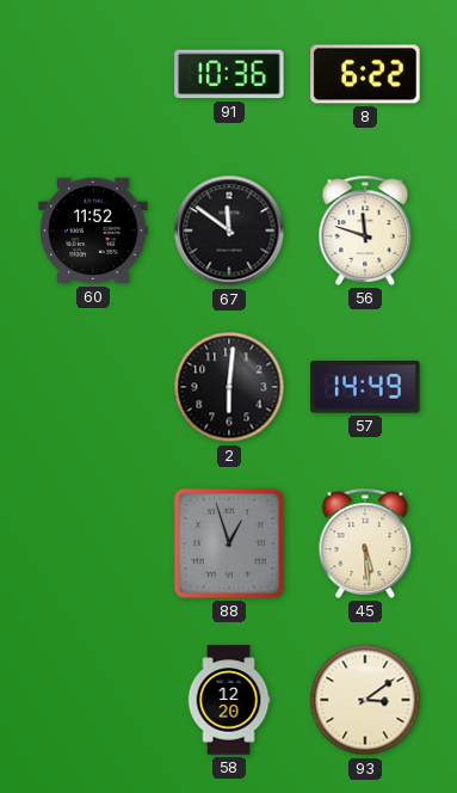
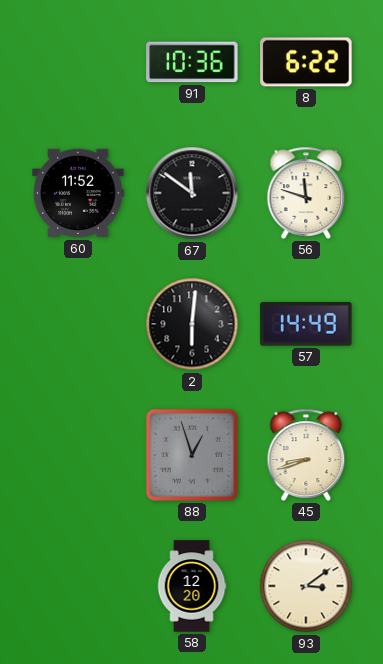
45: 5:29 -> 8:42
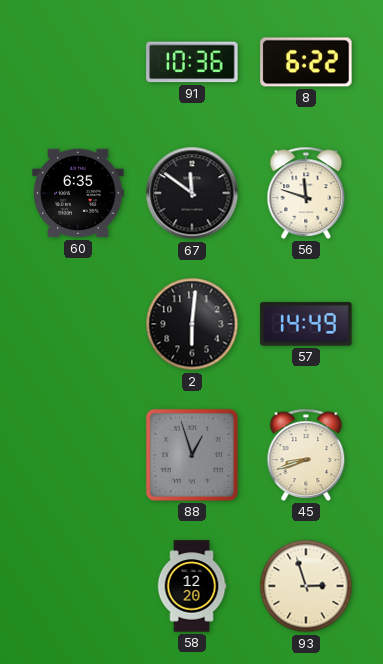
60: 11:52 -> 6:35
93: 3:09 -> 2:57
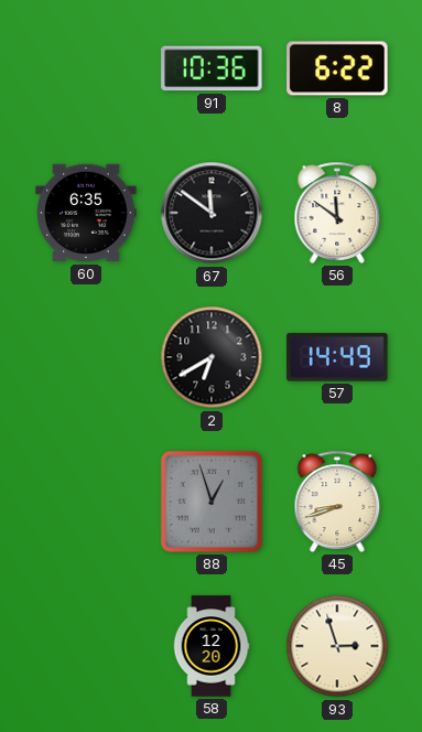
56: 11:48 -> 11:51
2: 6:01 -> 6:40
